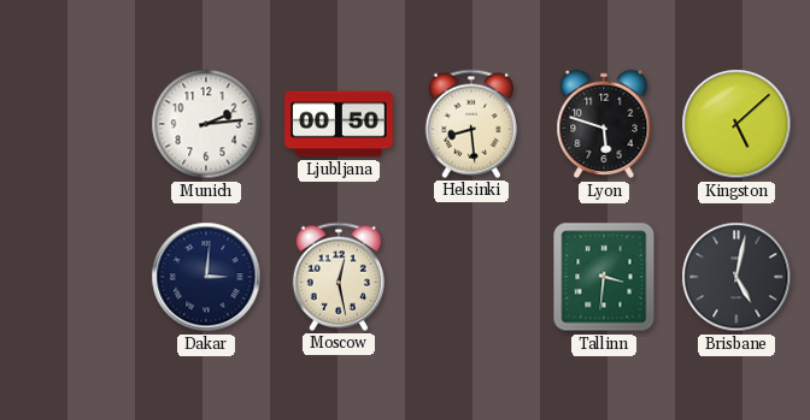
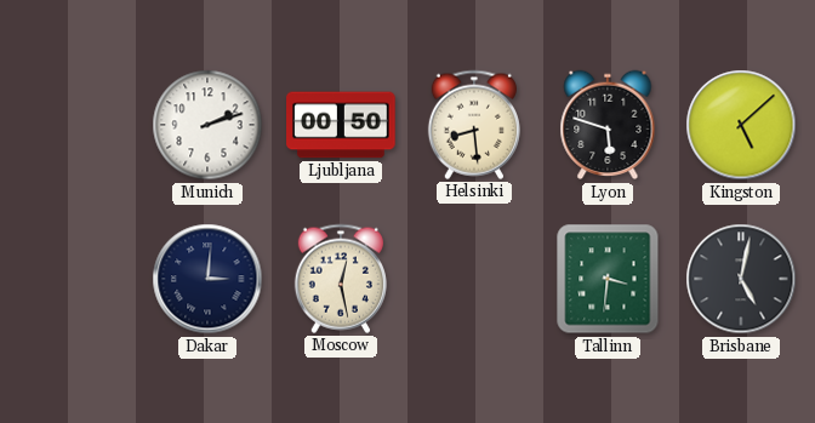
Munich: 2:14 -> 2:12
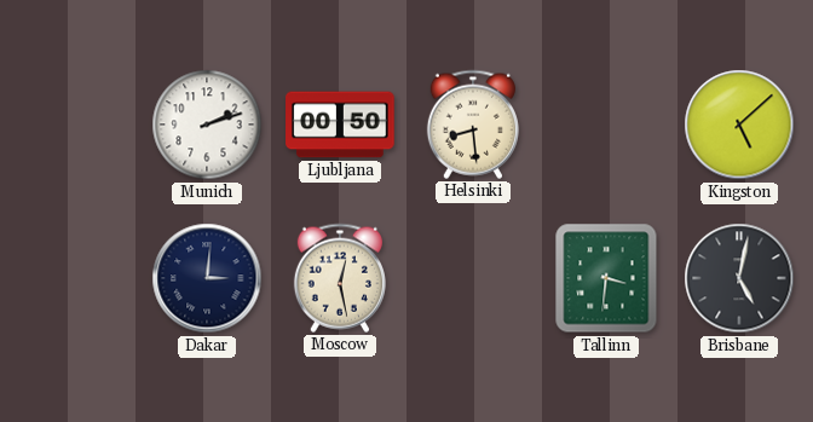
Lyon: 5:48 -> none
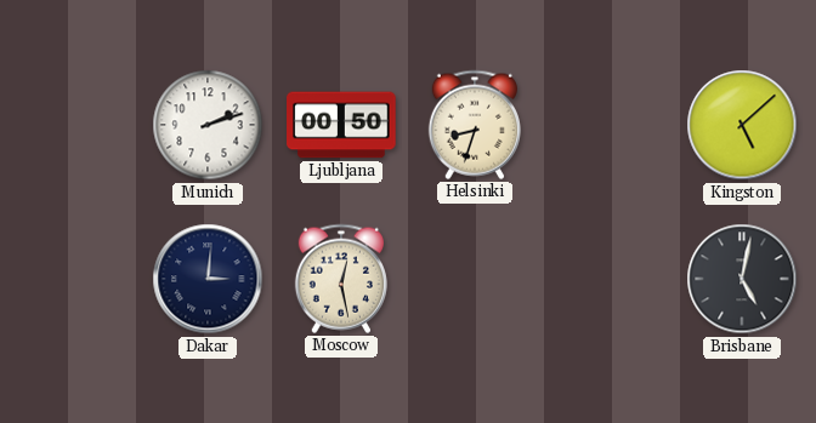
Helsinki: 8:29 -> 8:33
Tallinn: 3:31 -> none
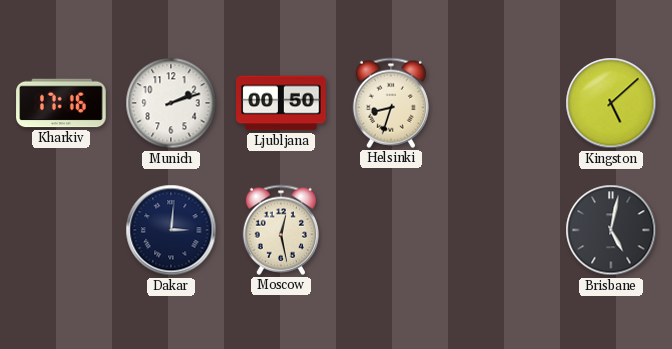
Kharkiv: none -> 17:16
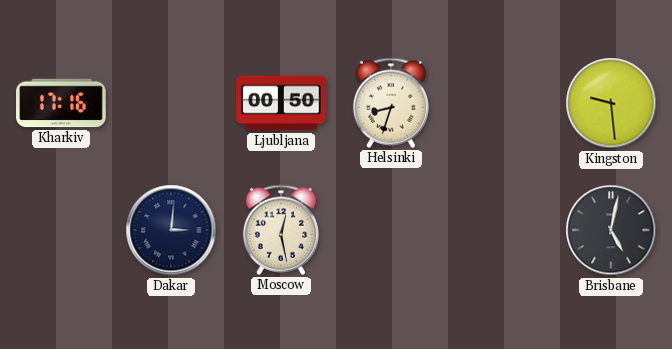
Munich: 2:12 -> none
Kingston: 5:08 -> 9:29
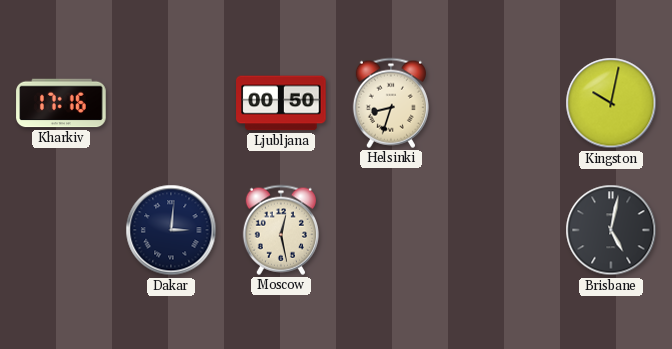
Kingston: 9:29 -> 10:02
